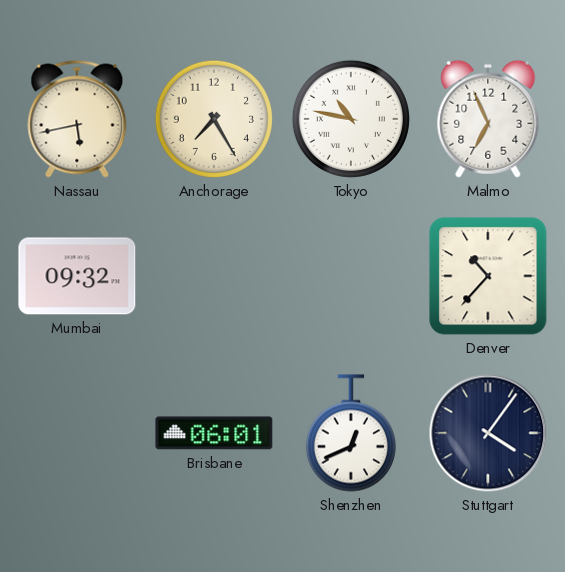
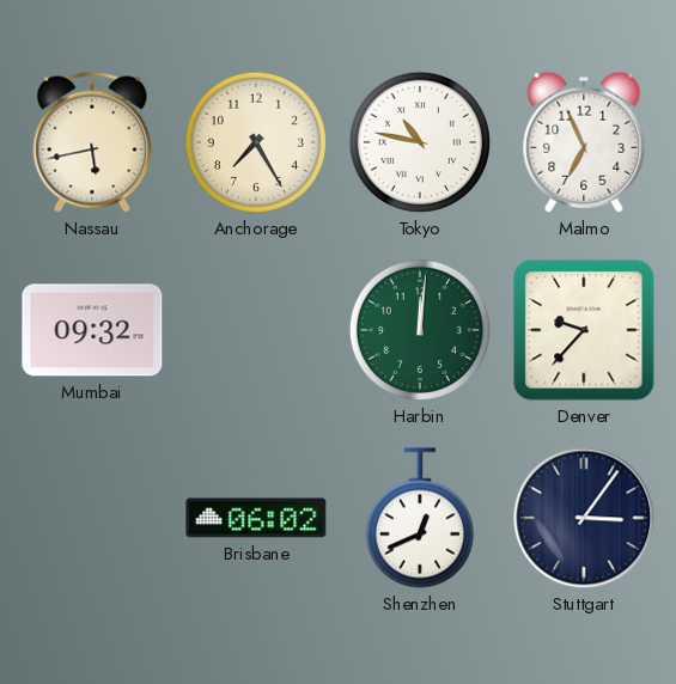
Harbin: none -> 12:01
Denver: 10:37 -> 9:37
Brisbane: 06:01 -> 06:02
Stuttgart: 4:06 -> 3:06
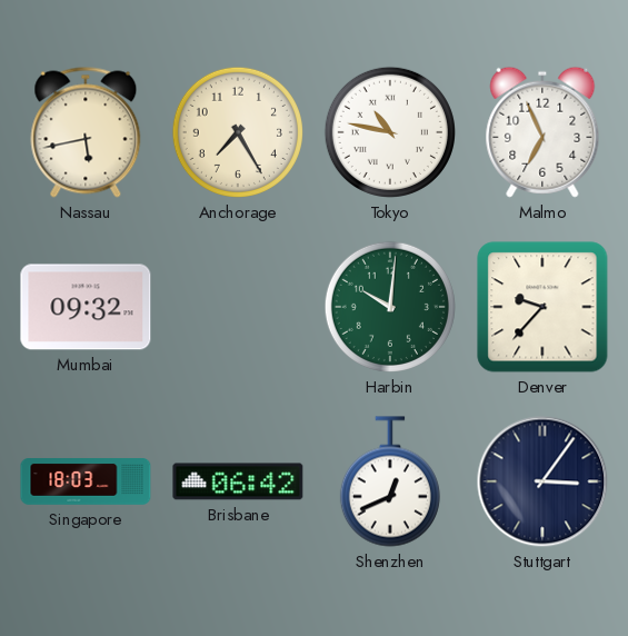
Harbin: 12:01 -> 10:01
Singapore: none -> 18:03
Brisbane: 06:02 -> 06:42
